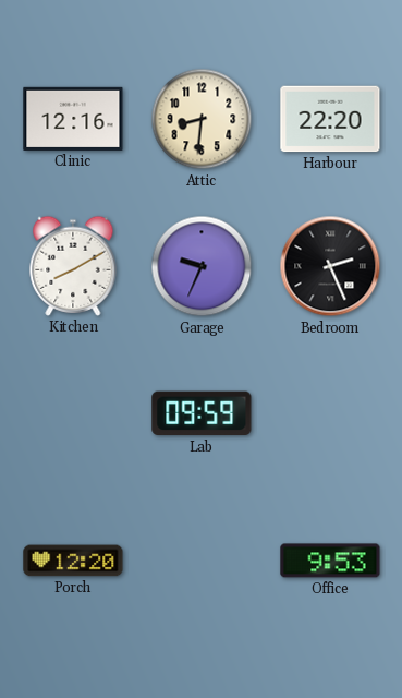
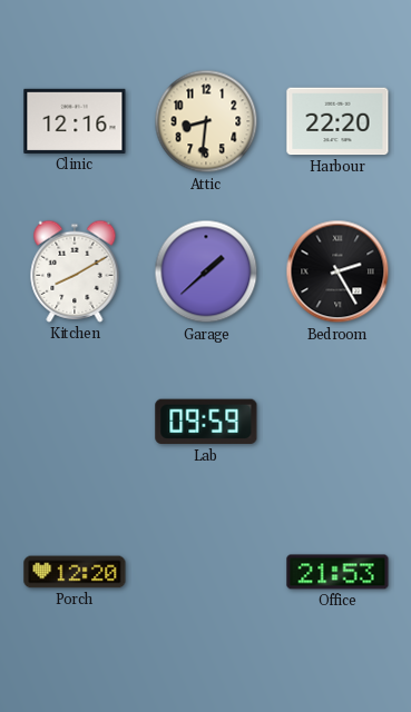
Garage: 9:34 -> 1:38
Bedroom: 2:26 -> 2:25
Office: 9:53 -> 21:53
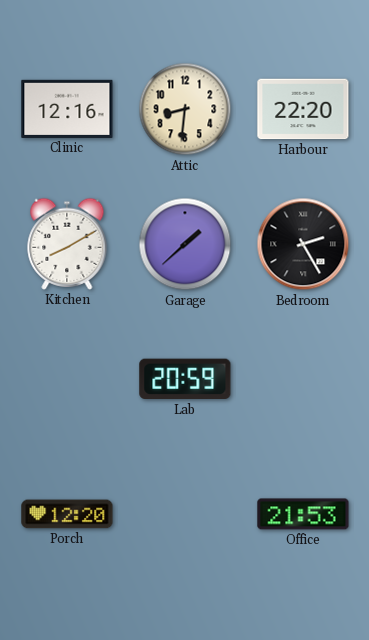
Lab: 09:59 -> 20:59
